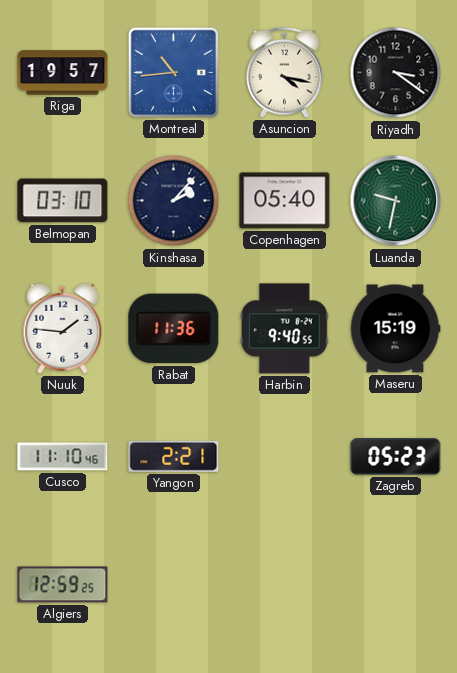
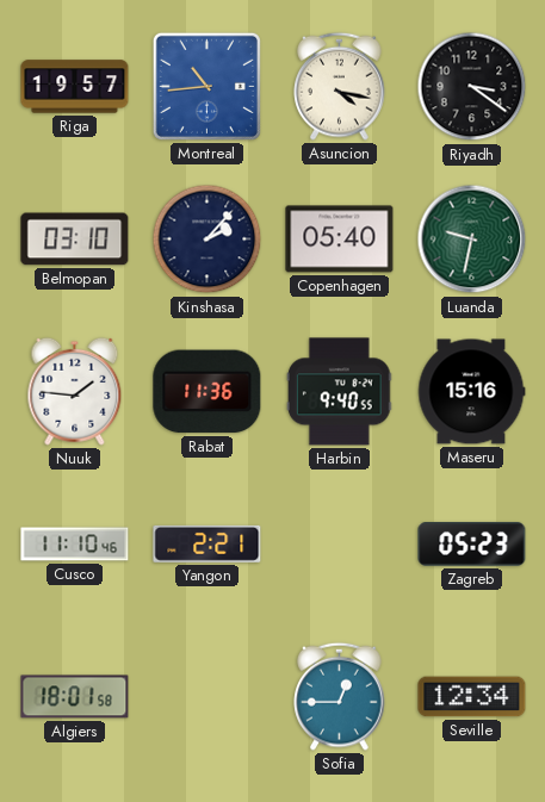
Maseru: 15:19 -> 15:16
Algiers: 12:59 -> 18:01
Sofia: none -> 12:45
Seville: none -> 12:34
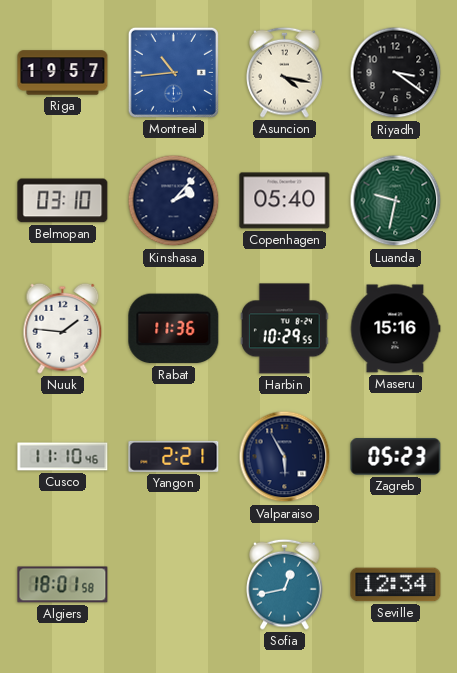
Harbin: 9:40 -> 10:29
Valparaiso: none -> 5:55
Sofia: 12:45 -> 12:43
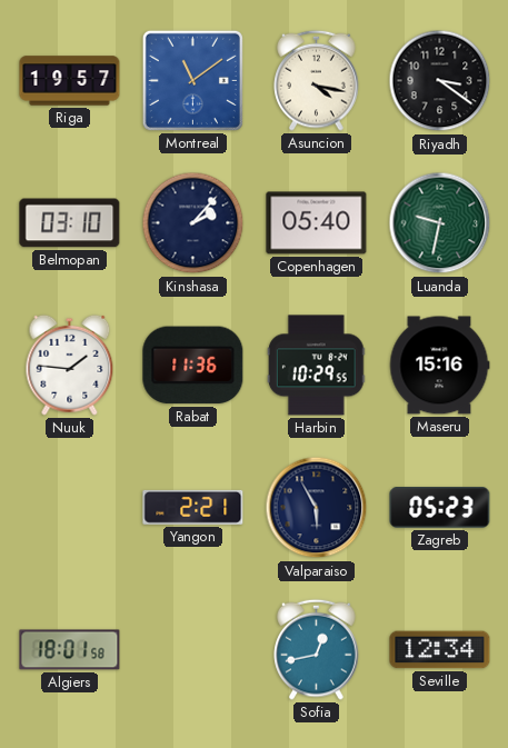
Montreal: 10:44 -> 11:09
Cusco: 11:10 -> none
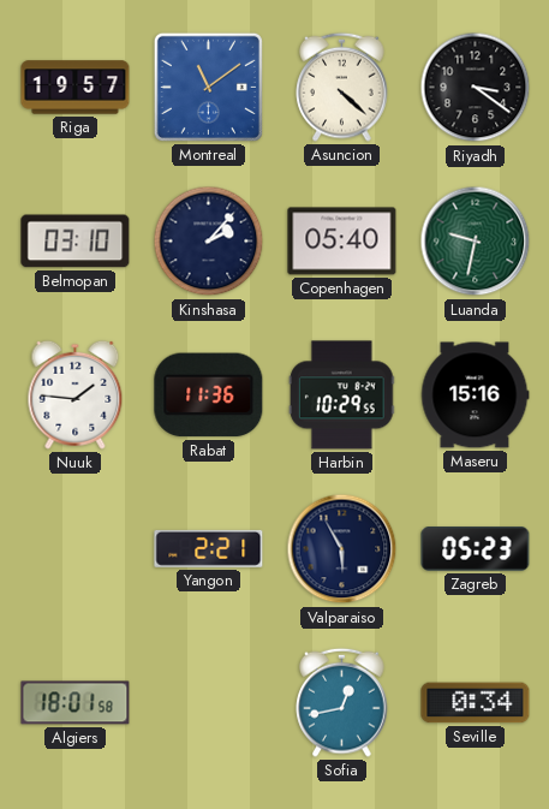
Asuncion: 4:17 -> 4:22
Seville: 12:34 -> 0:34
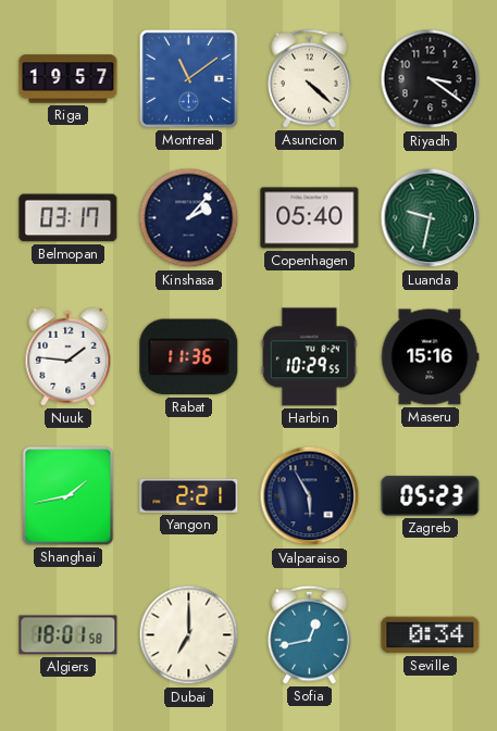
Belmopan: 03:10 -> 03:17
Shanghai: none -> 1:43
Dubai: none -> 7:00
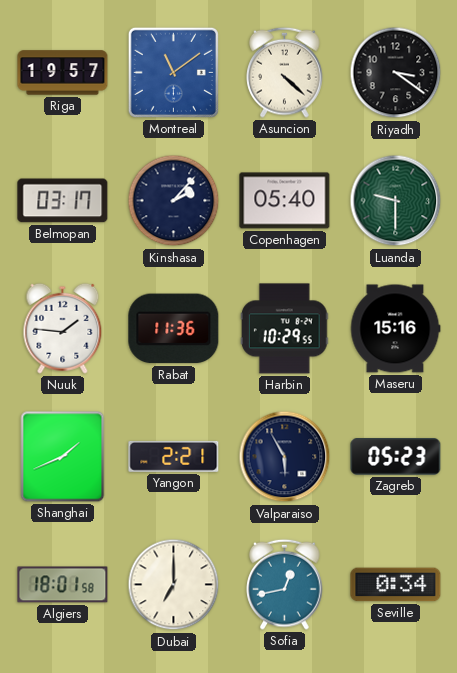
Luanda: 9:32 -> 9:30
Shanghai: 1:43 -> 1:41
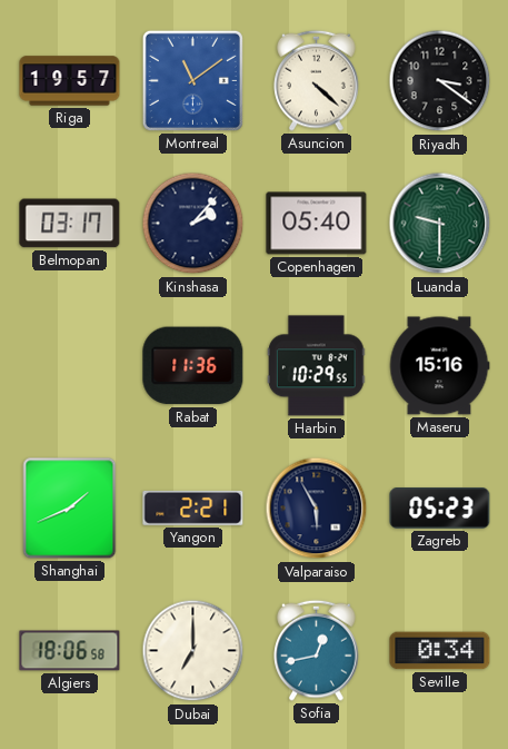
Nuuk: 1:46 -> none
Algiers: 18:01 -> 18:06
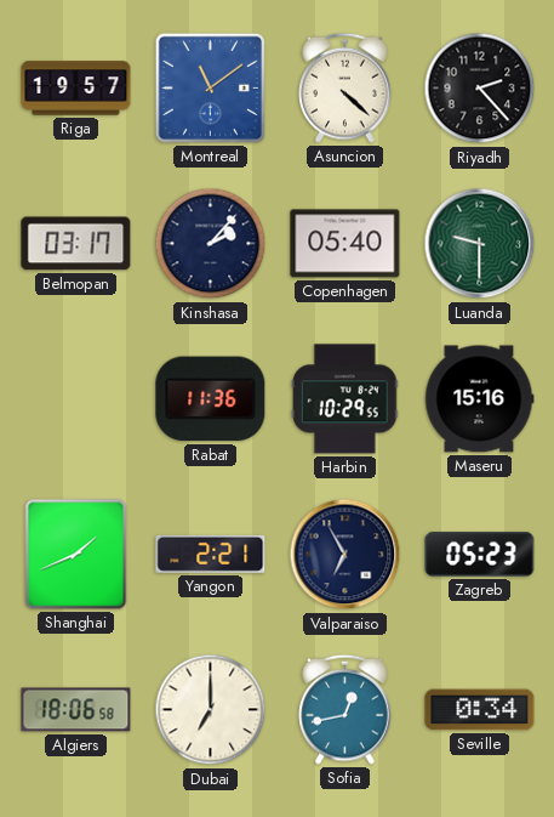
Riyadh: 3:21 -> 2:23
Valparaiso: 5:55 -> 6:55
